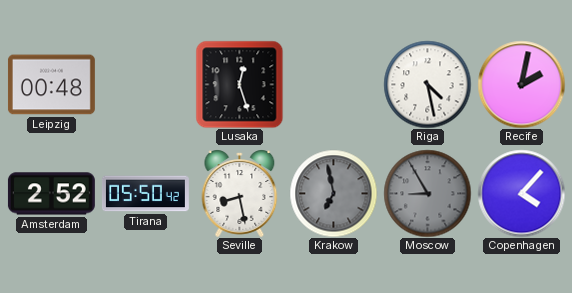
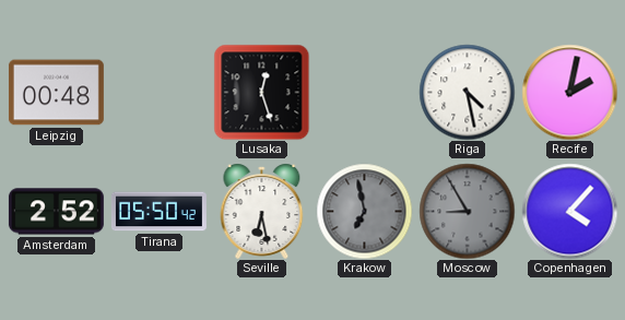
Seville: 8:28 -> 6:28
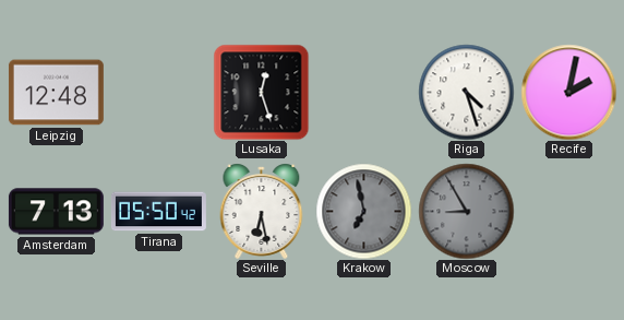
Leipzig: 00:48 -> 12:48
Riga: 4:28 -> 4:27
Amsterdam: 2:52 -> 7:13
Copenhagen: 4:07 -> none
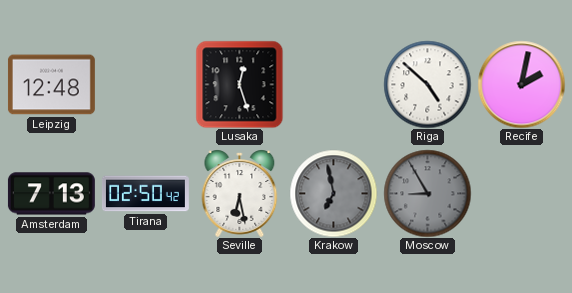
Riga: 4:27 -> 4:52
Tirana: 05:50 -> 02:50
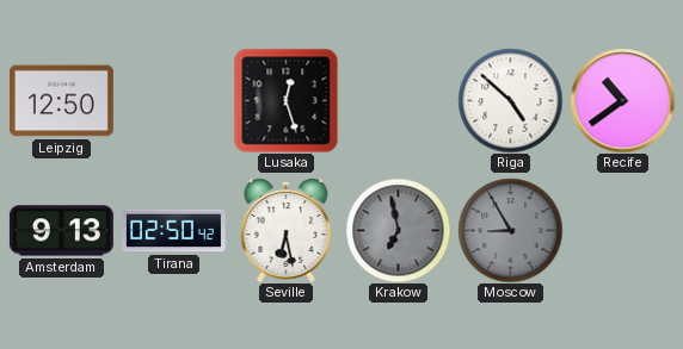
Leipzig: 12:48 -> 12:50
Recife: 2:02 -> 10:39
Amsterdam: 7:13 -> 9:13
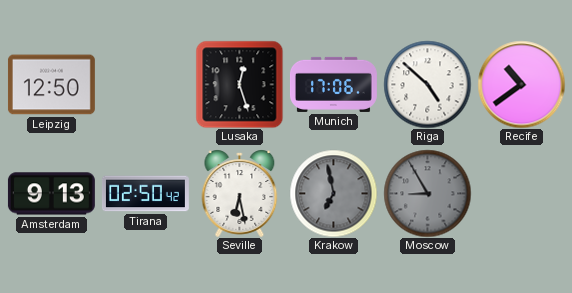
Munich: none -> 17:06
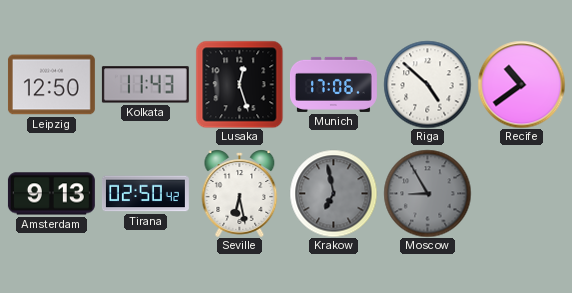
Kolkata: none -> 11:43
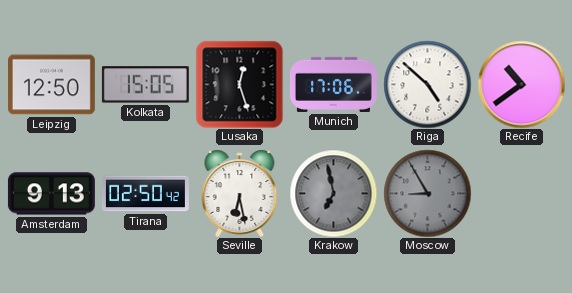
Kolkata: 11:43 -> 15:05
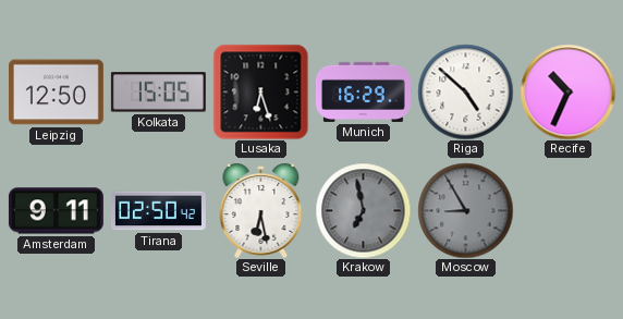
Lusaka: 12:27 -> 6:27
Munich: 17:06 -> 16:29
Recife: 10:39 -> 10:34
Amsterdam: 9:13 -> 9:11
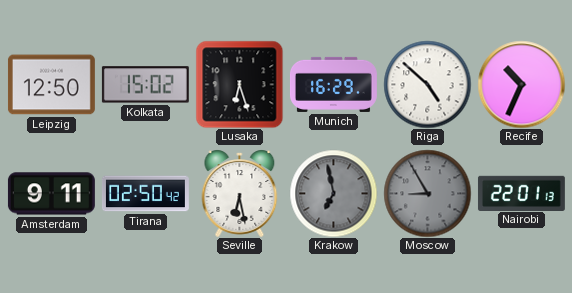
Kolkata: 15:05 -> 15:02
Nairobi: none -> 22:01
